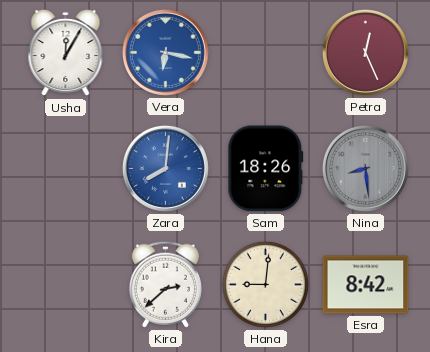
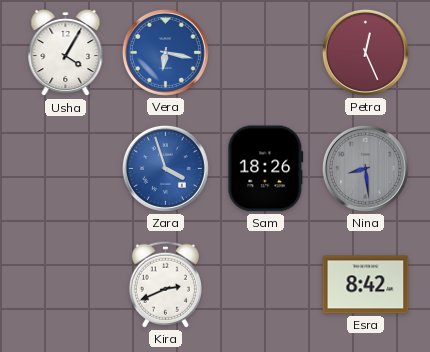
Usha: 12:05 -> 4:05
Zara: 8:01 -> 3:57
Kira: 2:38 -> 2:41
Hana: 9:01 -> none
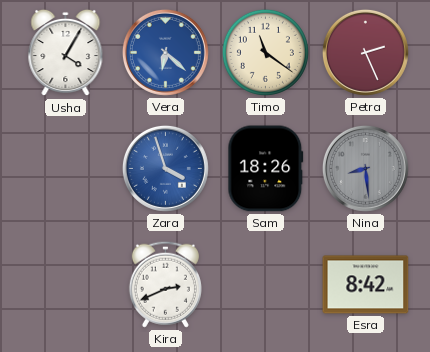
Vera: 6:17 -> 6:22
Timo: none -> 11:21
Petra: 12:26 -> 2:26
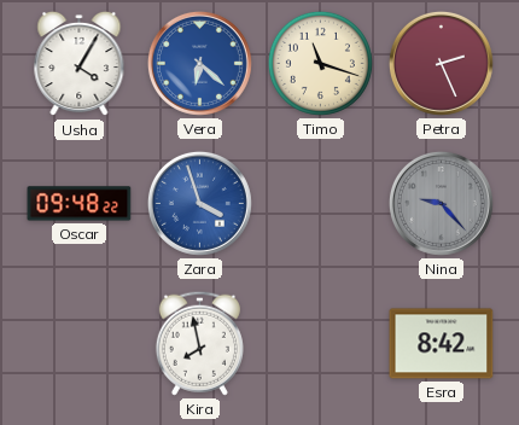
Timo: 11:21 -> 11:18
Oscar: none -> 09:48
Sam: 18:26 -> none
Nina: 8:29 -> 9:23
Kira: 2:41 -> 7:58
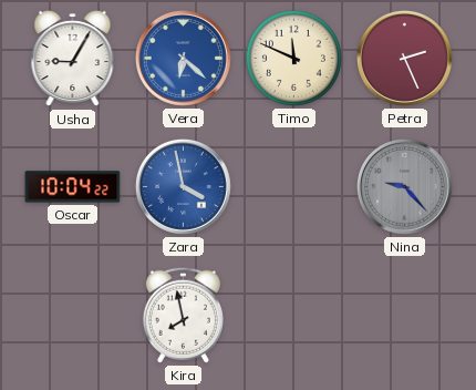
Usha: 4:05 -> 9:05
Timo: 11:18 -> 11:49
Oscar: 09:48 -> 10:04
Zara: 3:57 -> 3:58
Esra: 8:42 -> none
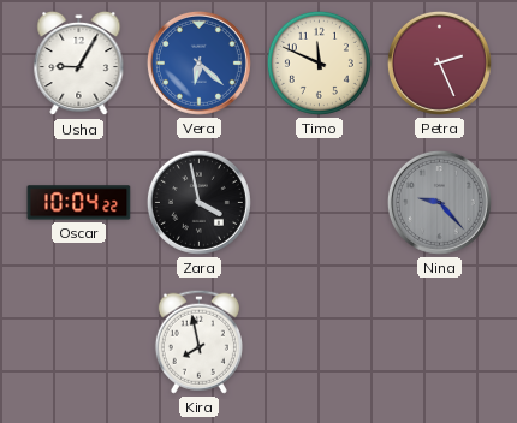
Zara dial: blue -> black
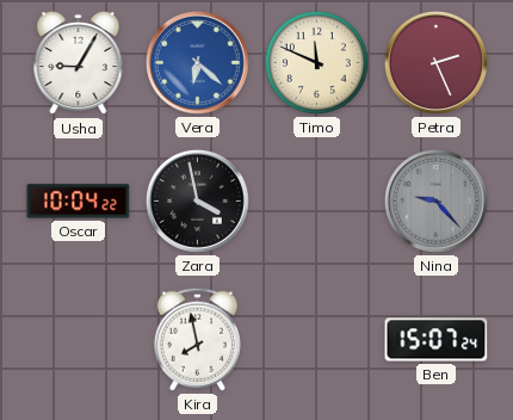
Ben: none -> 15:07
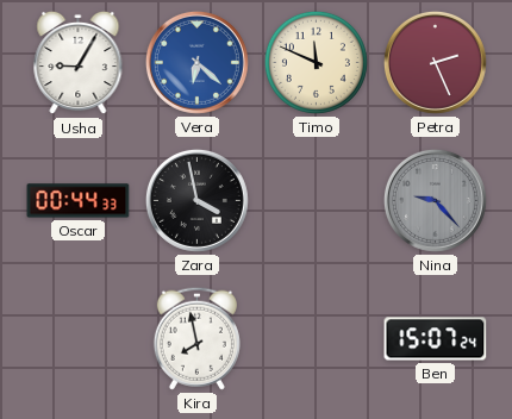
Oscar: 10:04 -> 00:44
